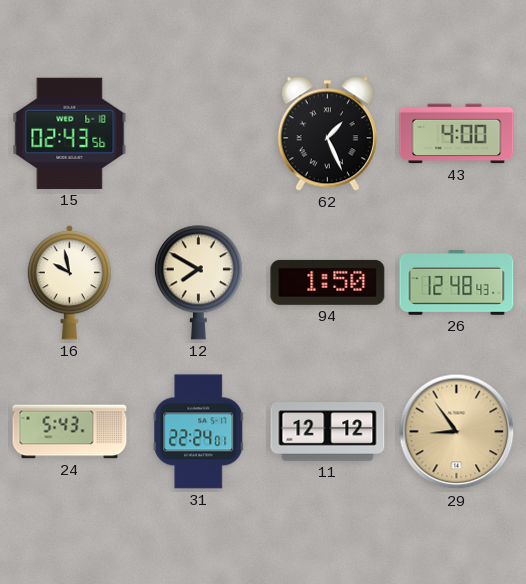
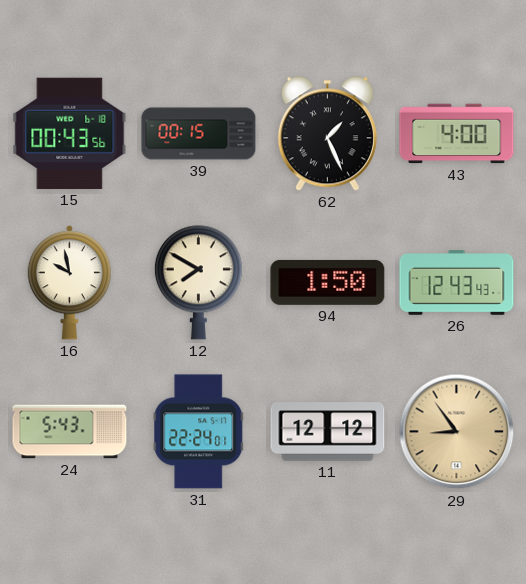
15: 02:43 -> 00:43
39: none -> 00:15
26: 12:48 -> 12:43
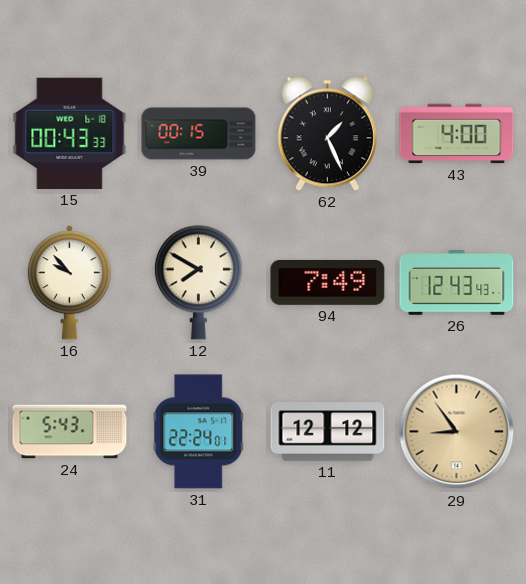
15: 00:43:56 -> 00:43:33
16: 9:58 -> 9:53
94: 1:50 -> 7:49
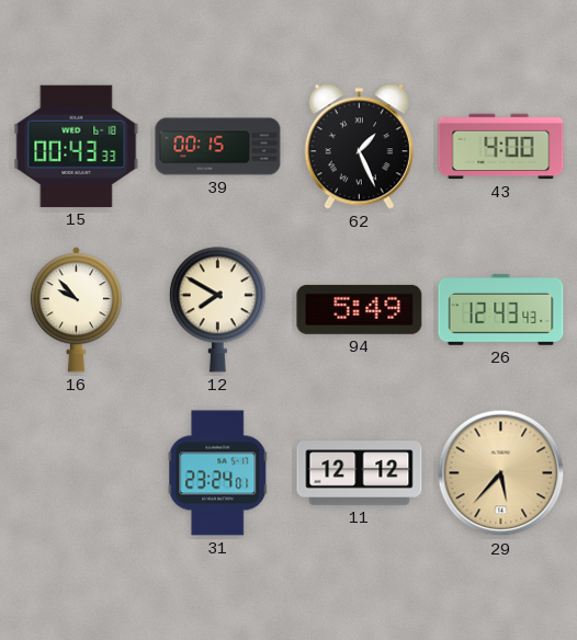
94: 7:49 -> 5:49
24: 5:43 -> none
31: 22:24 -> 23:24
29: 8:54 -> 5:37
